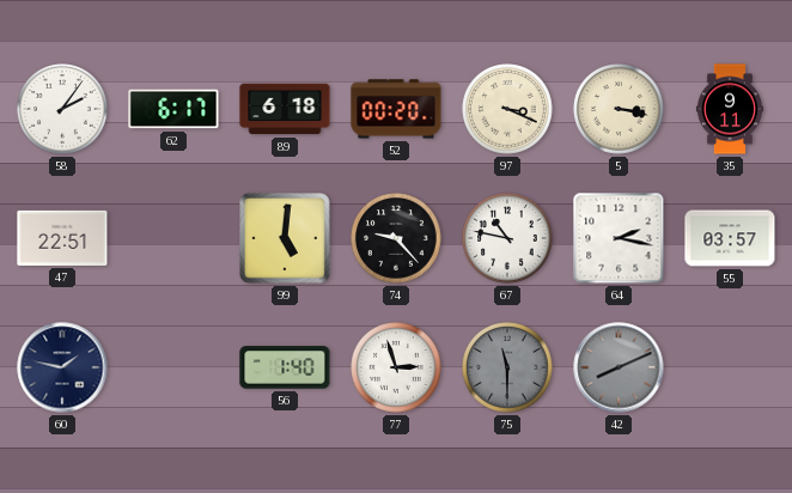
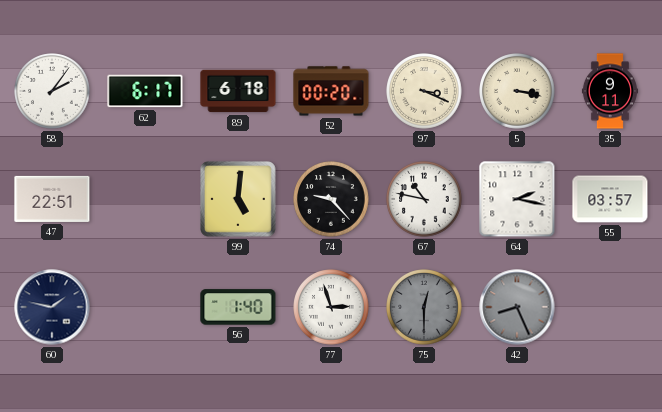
75: 11:30 -> 12:30
42: 8:11 -> 8:26
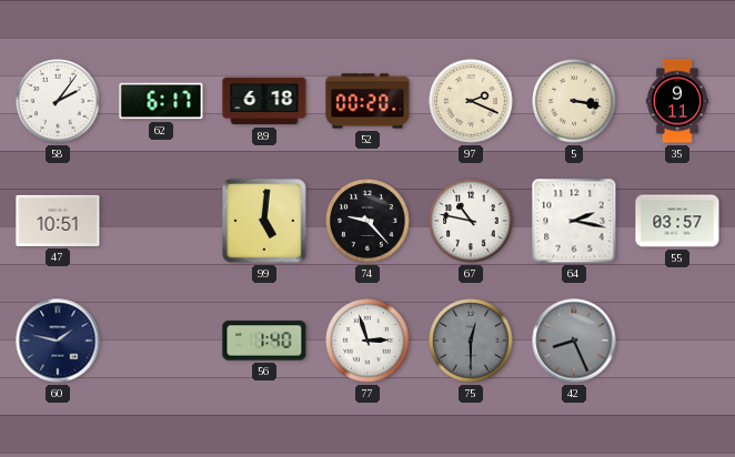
97: 3:19 -> 2:19
47: 22:51 -> 10:51
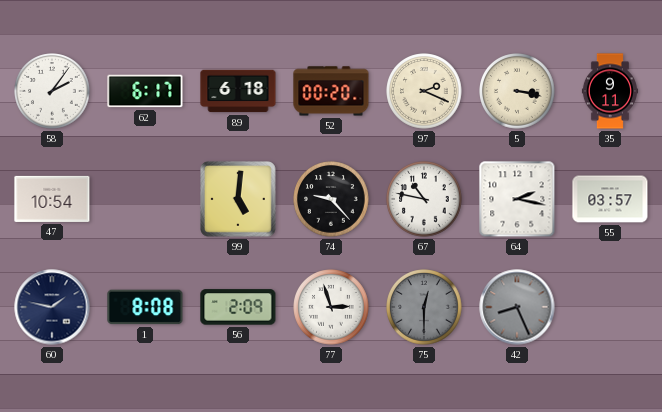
47: 10:51 -> 10:54
1: none -> 8:08
56: 1:40 -> 2:09
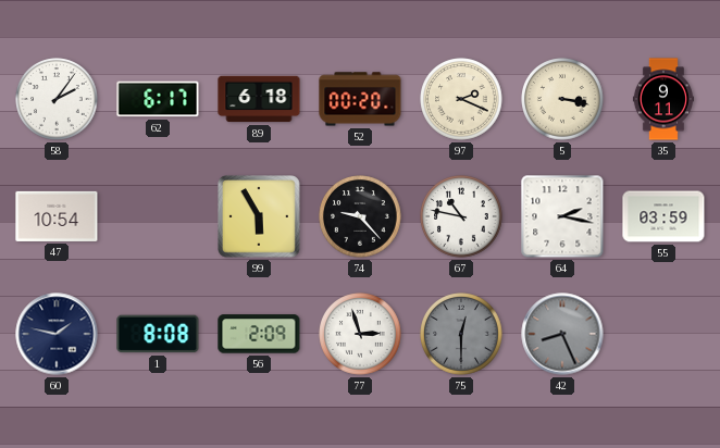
99: 5:01 -> 5:55
55: 03:57 -> 03:59
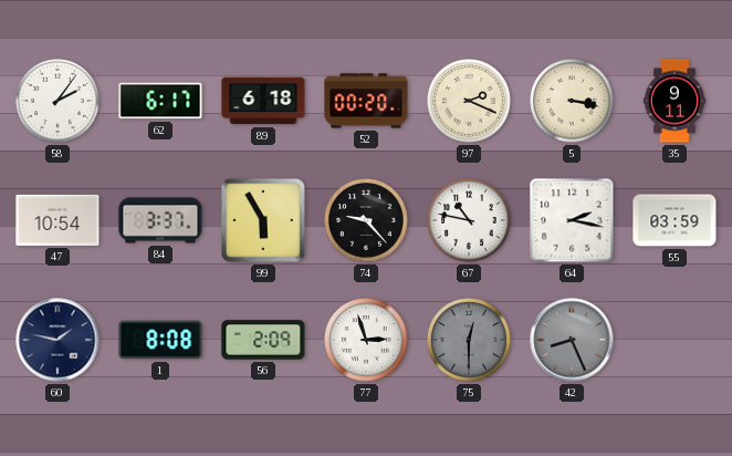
84: none -> 3:37
